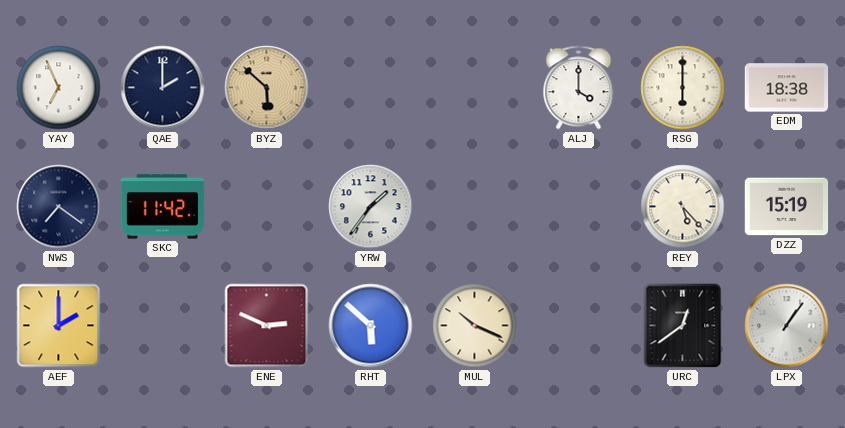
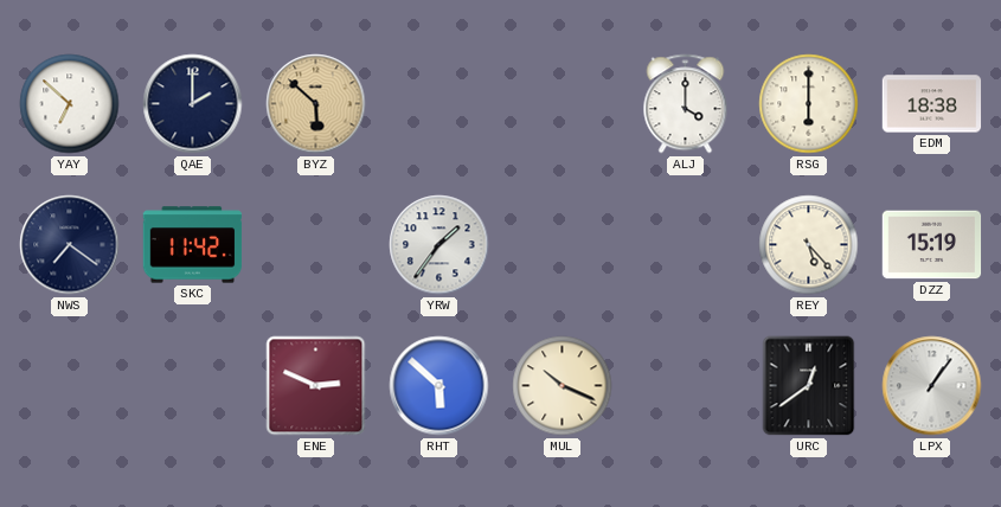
YAY: 6:56 -> 6:52
AEF: 2:00 -> none
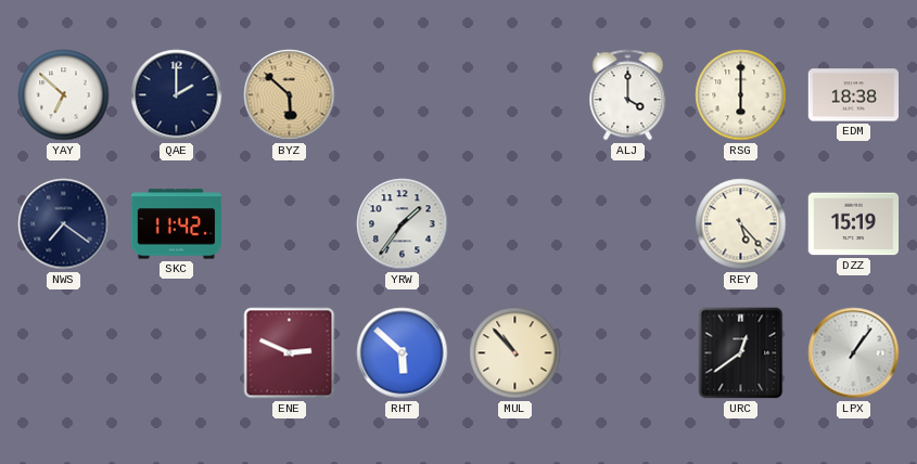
MUL: 10:19 -> 10:53
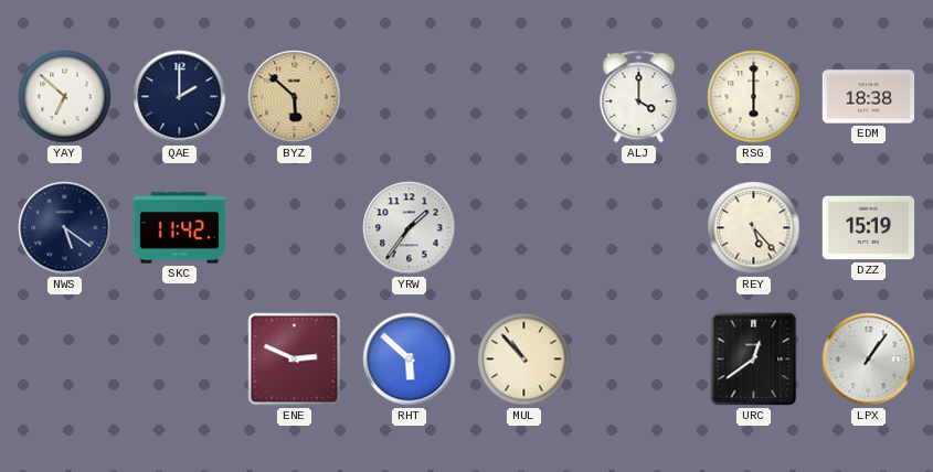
NWS: 7:21 -> 5:21
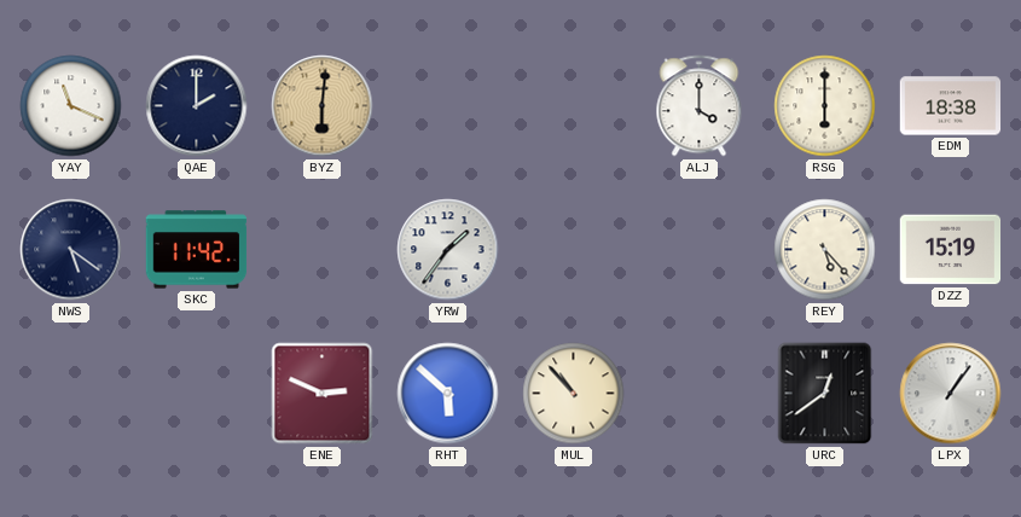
YAY: 6:52 -> 11:19
BYZ: 5:52 -> 6:01
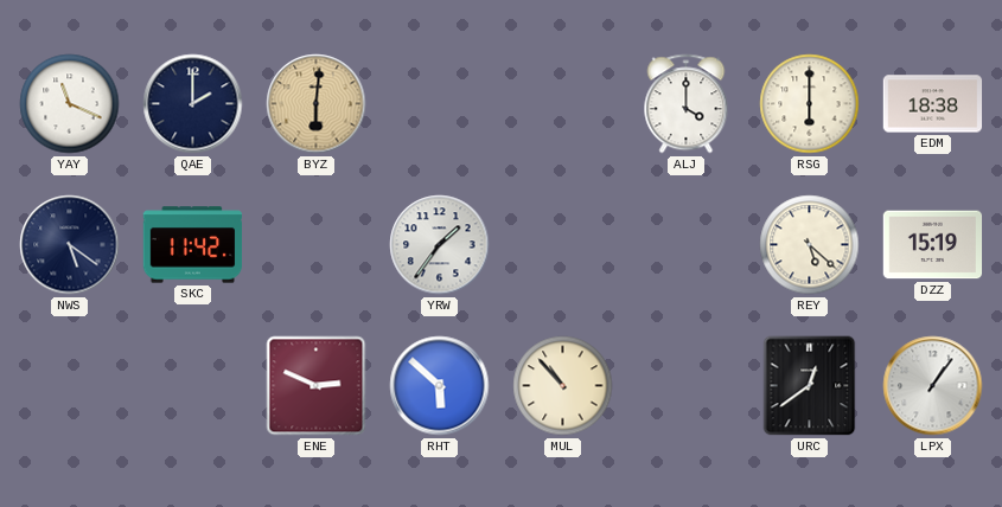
REY: 5:23 -> 5:22
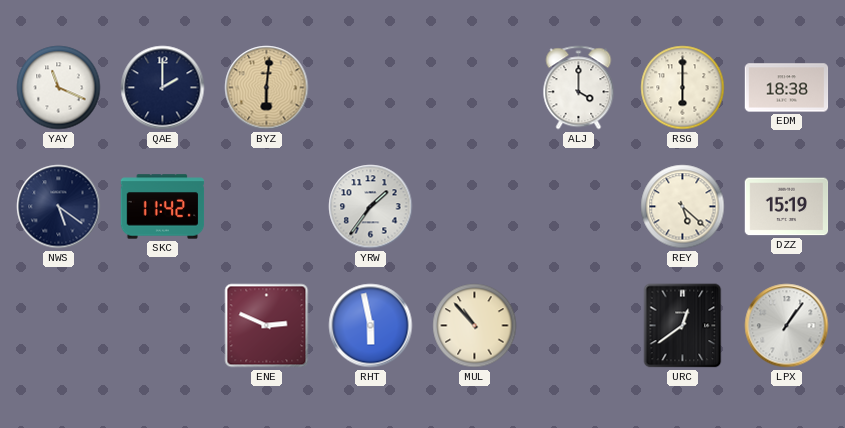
RHT: 5:52 -> 5:58
